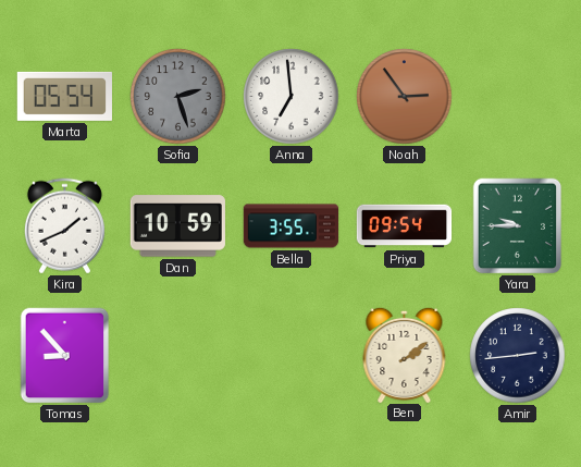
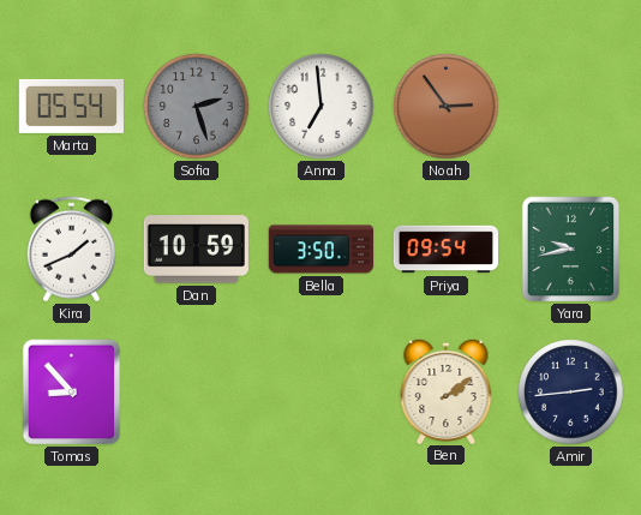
Bella: 3:55 -> 3:50
Yara: 9:45 -> 9:43
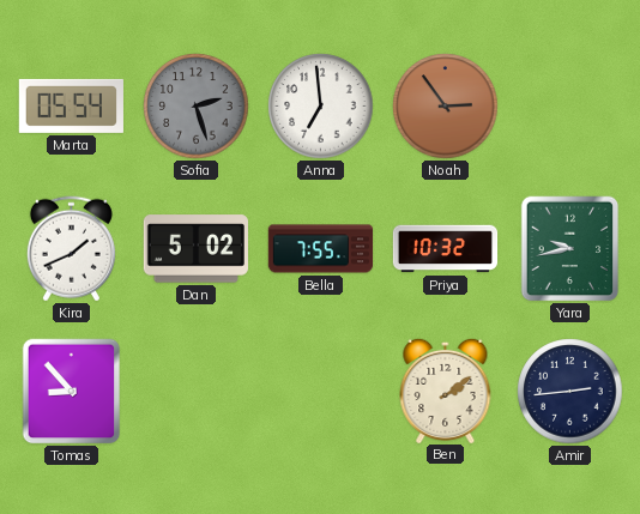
Dan: 10:59 -> 5:02
Bella: 3:50 -> 7:55
Priya: 09:54 -> 10:32
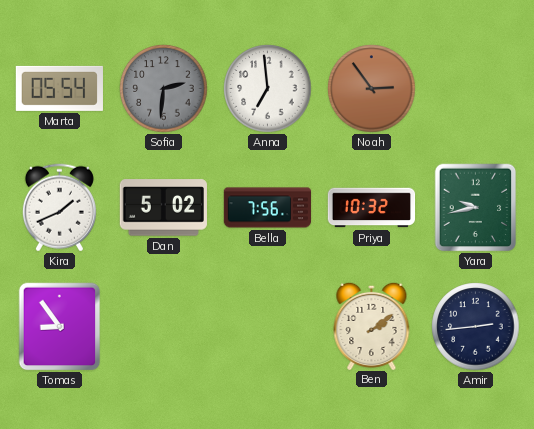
Sofia: 2:27 -> 2:31
Bella: 7:55 -> 7:56
Tomas: 8:53 -> 8:54
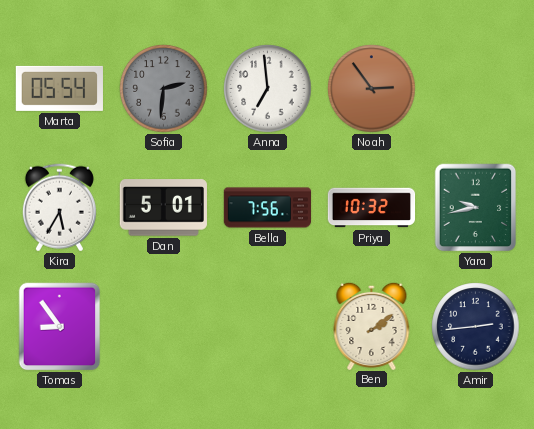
Kira: 1:41 -> 5:35
Dan: 5:02 -> 5:01
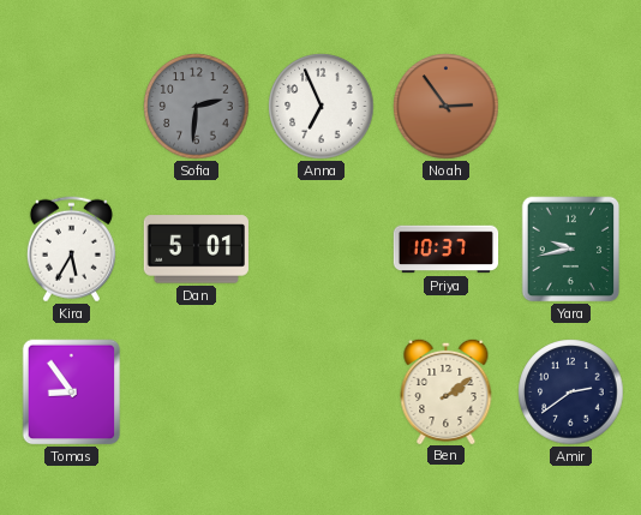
Marta: 05:54 -> none
Anna: 6:59 -> 6:56
Bella: 7:56 -> none
Priya: 10:32 -> 10:37
Amir: 2:44 -> 2:39
